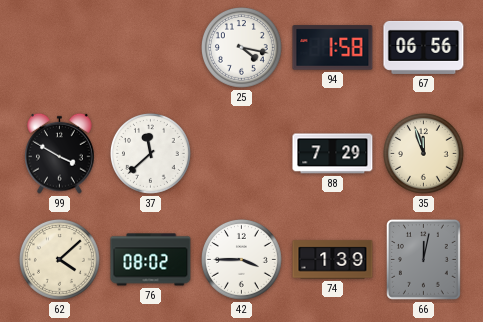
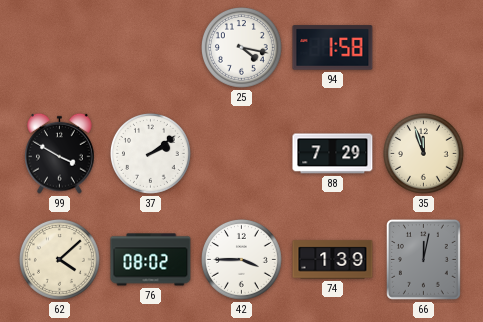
67: 06:56 -> none
37: 11:38 -> 2:09
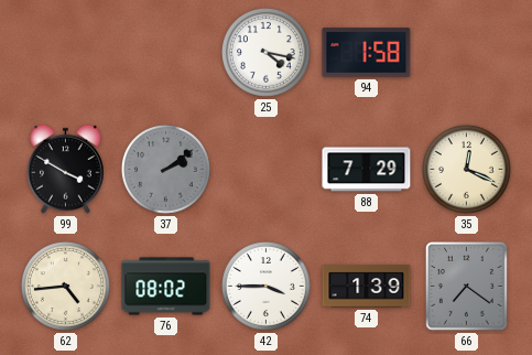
37 dial: white -> grey
35: 11:57 -> 12:19
62: 4:08 -> 4:44
66: 12:02 -> 7:21
